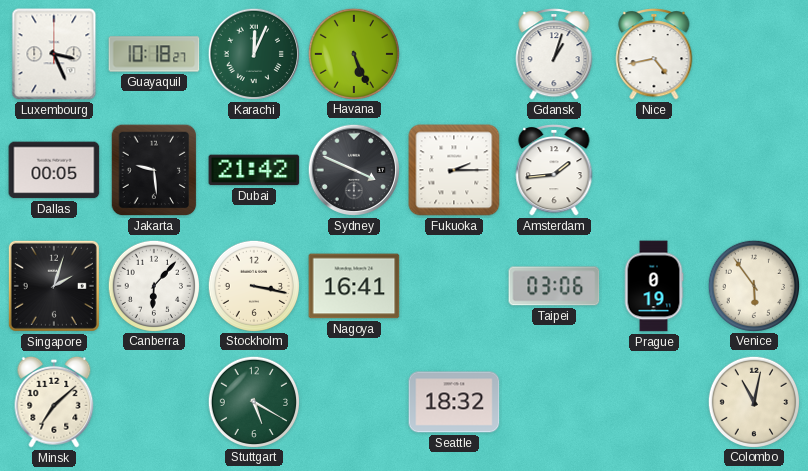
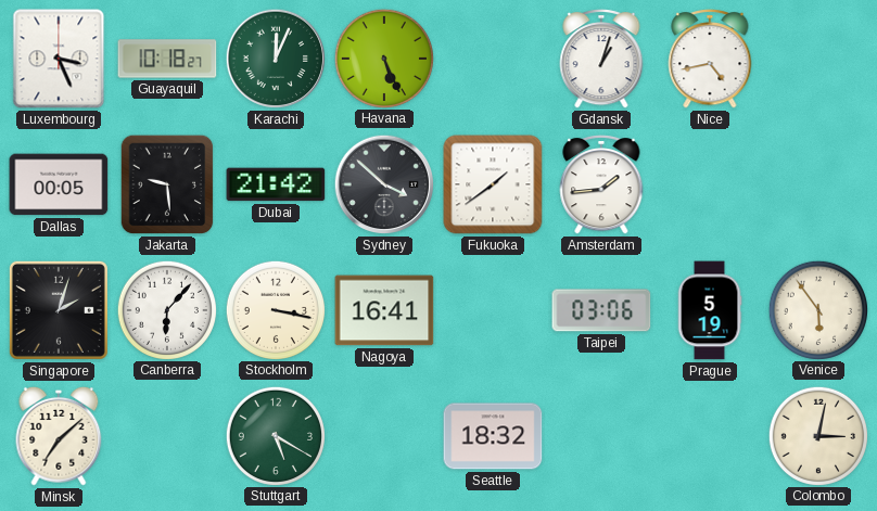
Sydney: 3:49 -> 3:52
Fukuoka: 2:15 -> 1:39
Prague: 0:19 -> 5:19
Colombo: 11:02 -> 3:02
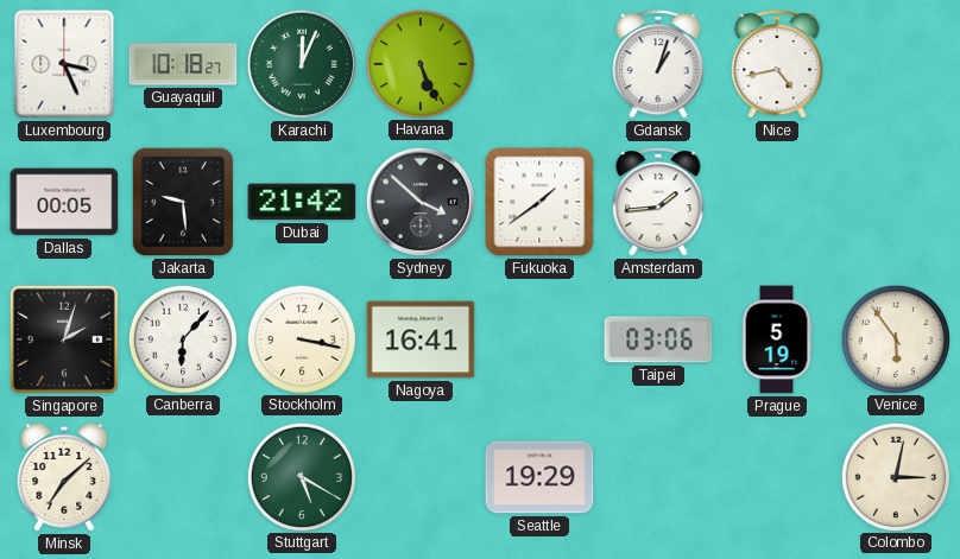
Seattle: 18:32 -> 19:29
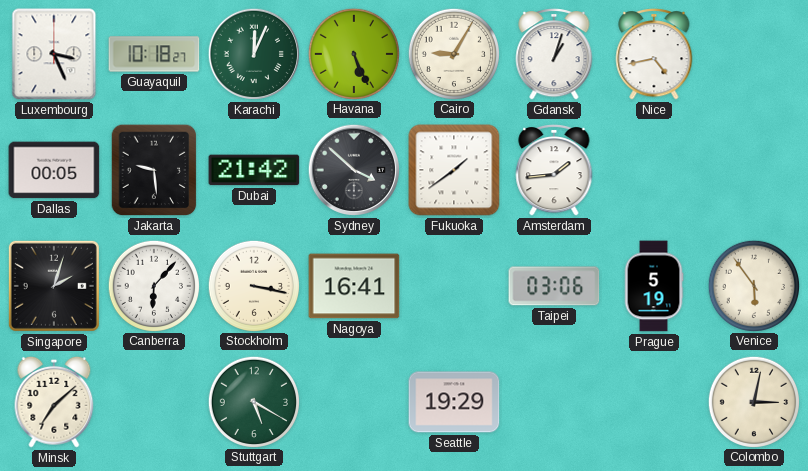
Cairo: none -> 9:05
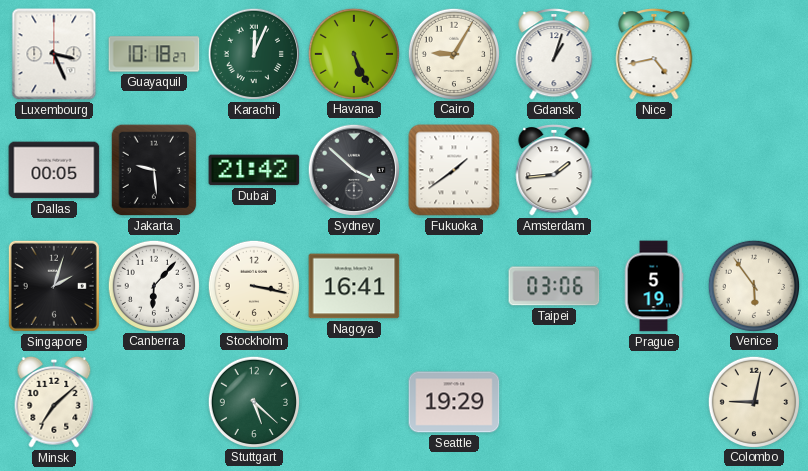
Stuttgart: 5:20 -> 5:22
Colombo: 3:02 -> 9:02
